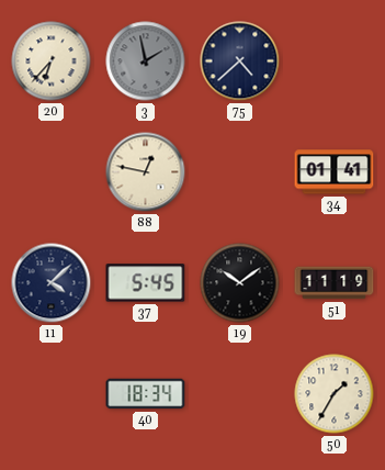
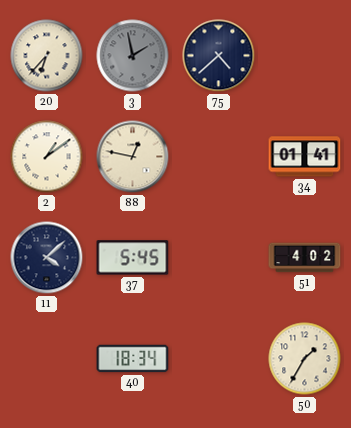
2: none -> 1:09
19: 10:09 -> none
51: 11:19 -> 4:02
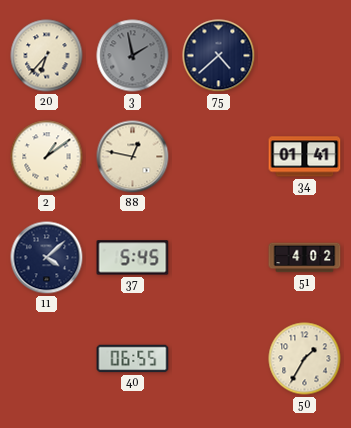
40: 18:34 -> 06:55
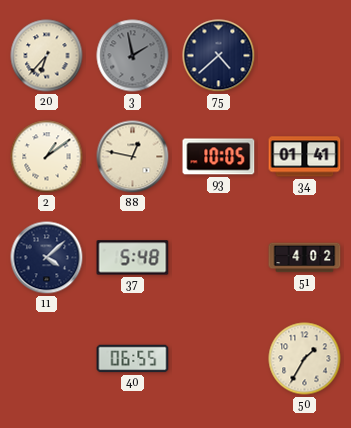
93: none -> 10:05
37: 5:45 -> 5:48
